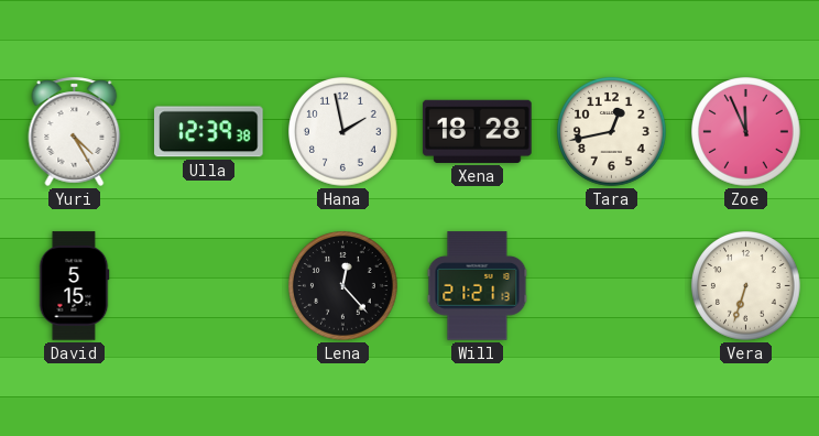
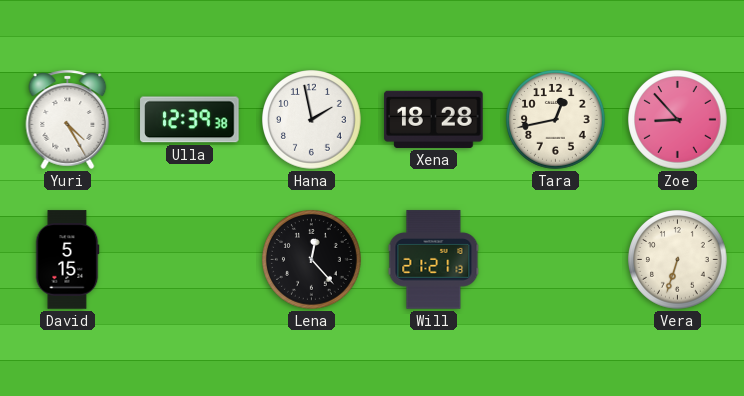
Zoe: 11:56 -> 8:53
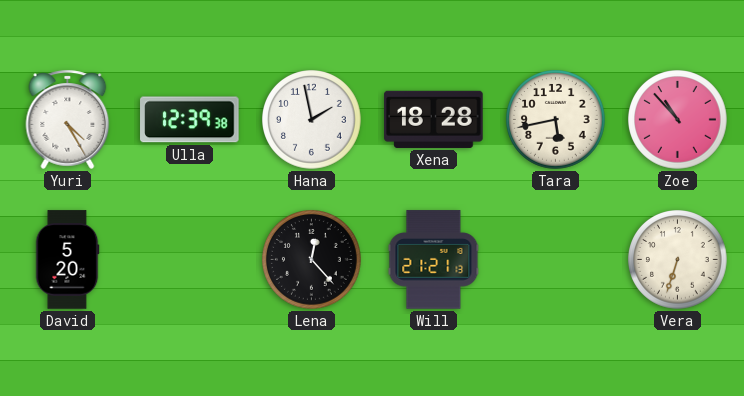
Tara: 12:43 -> 5:43
Zoe: 8:53 -> 10:53
David: 5:15 -> 5:20
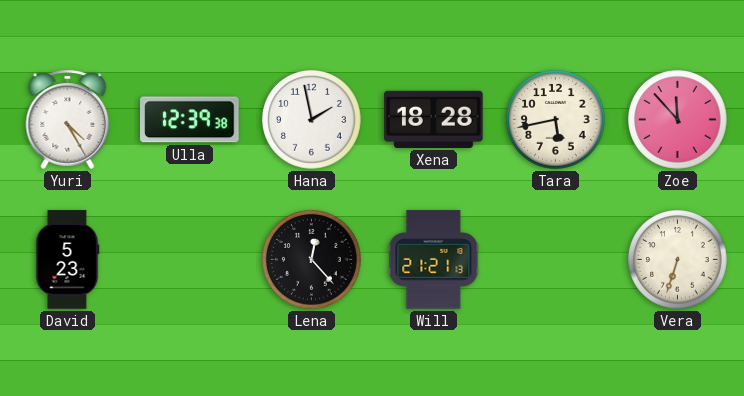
Zoe: 10:53 -> 11:53
David: 5:20 -> 5:23
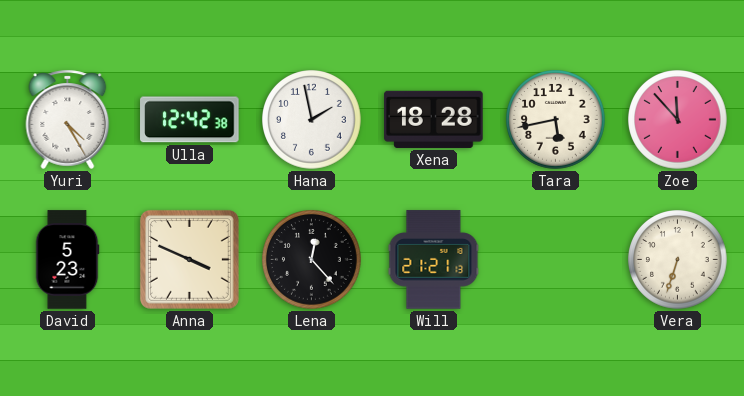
Ulla: 12:39 -> 12:42
Anna: none -> 3:49
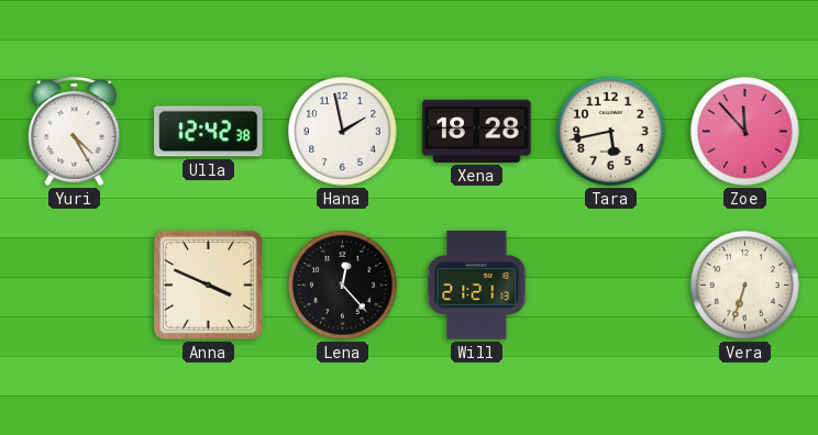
David: 5:23 -> none
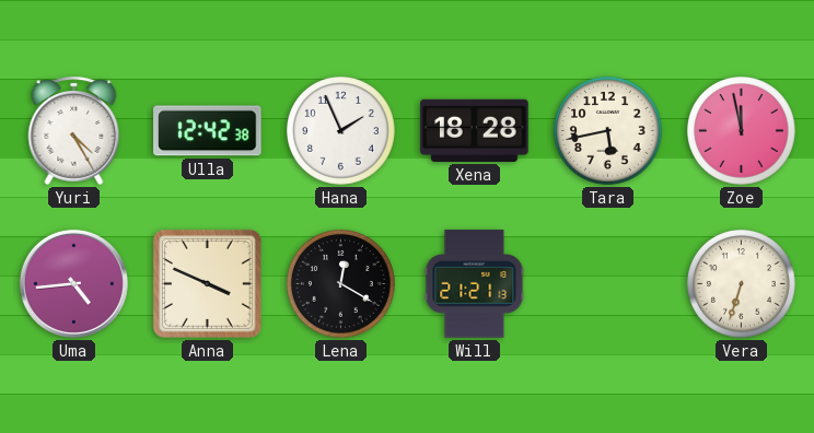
Hana: 1:58 -> 1:56
Zoe: 11:53 -> 11:58
Uma: none -> 4:44
Lena: 12:23 -> 12:20
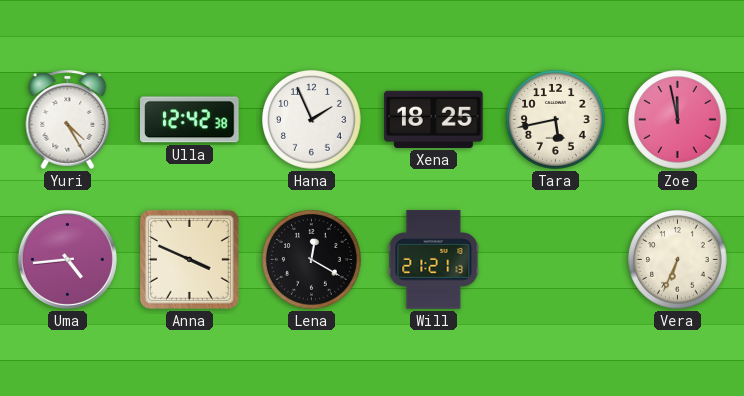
Xena: 18:28 -> 18:25
Vera: 6:33 -> 6:34
